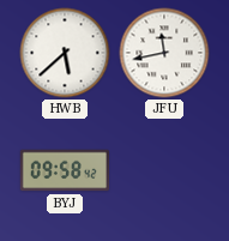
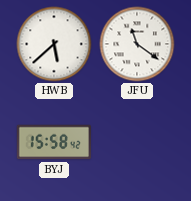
JFU: 11:43 -> 11:21
BYJ: 09:58 -> 15:58
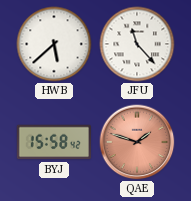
JFU: 11:21 -> 11:23
QAE: none -> 1:48
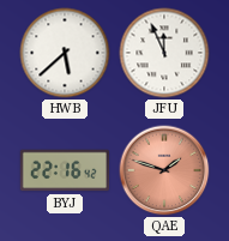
JFU: 11:23 -> 11:56
BYJ: 15:58 -> 22:16
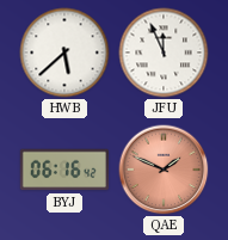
BYJ: 22:16 -> 06:16
QAE: 1:48 -> 1:49
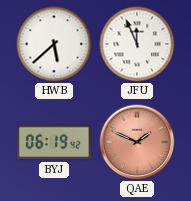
BYJ: 06:16 -> 06:19
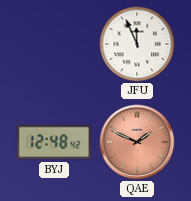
HWB: 5:38 -> none
BYJ: 06:19 -> 12:48
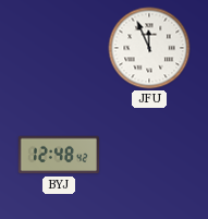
QAE: 1:49 -> none
